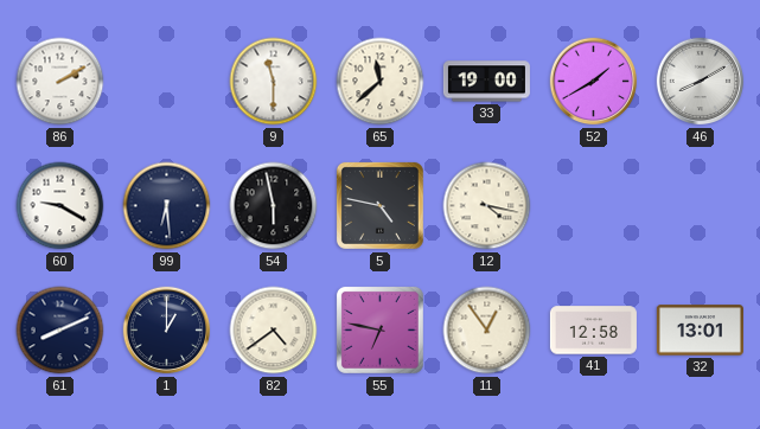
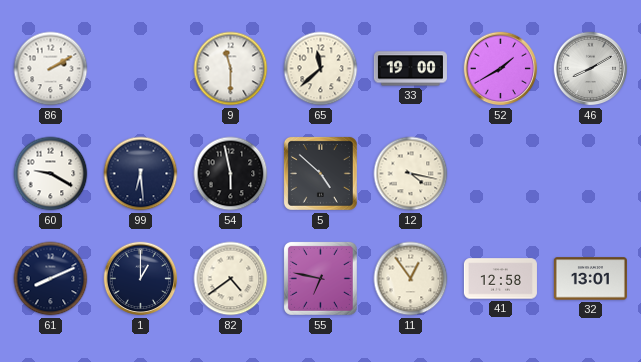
5: 4:47 -> 4:52
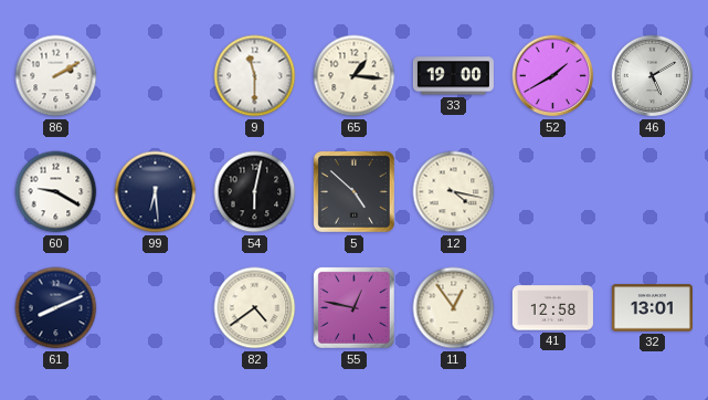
65: 11:38 -> 1:16
46: 8:10 -> 5:10
54: 5:58 -> 6:02
1: 1:00 -> none
55: 6:47 -> 12:47
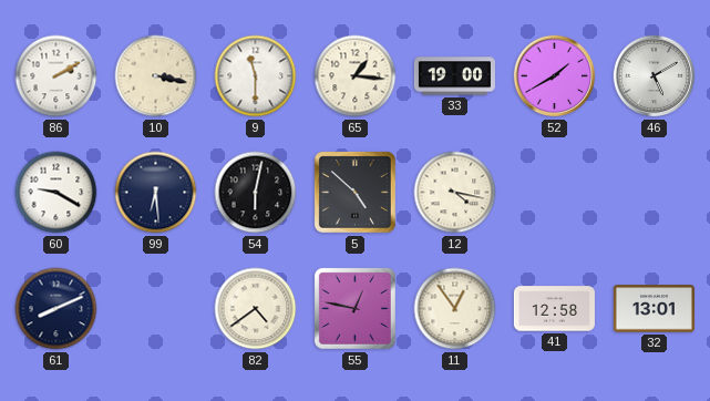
10: none -> 3:17
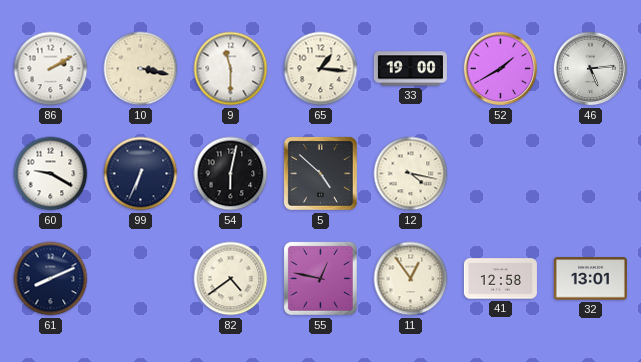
46: 5:10 -> 5:14
99: 6:29 -> 6:34
